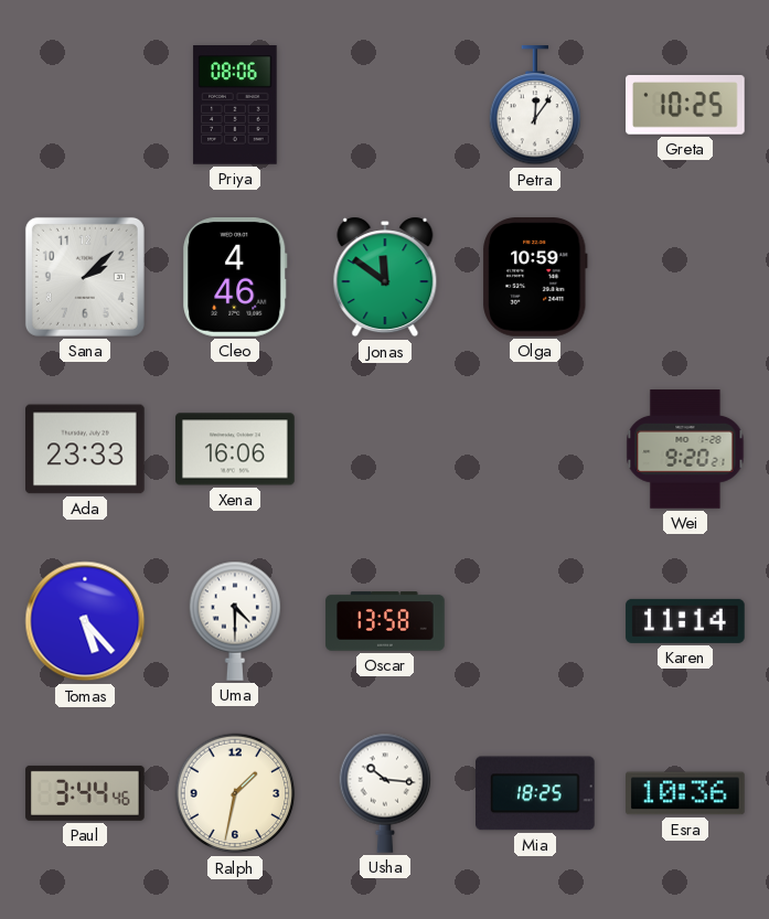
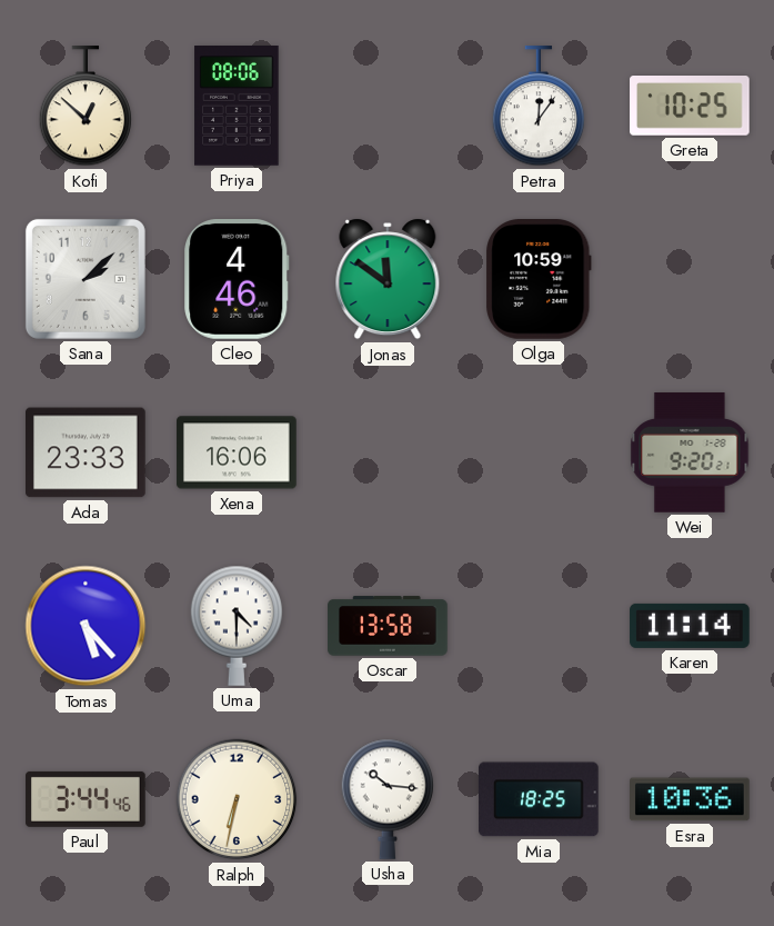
Kofi: none -> 12:52
Ralph: 1:32 -> 6:32
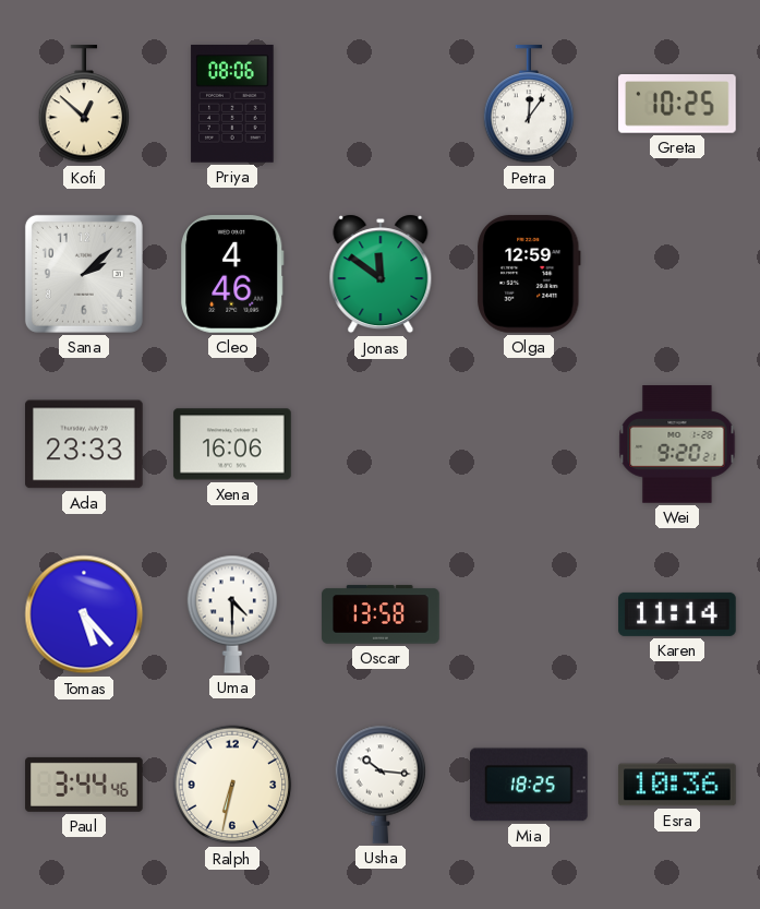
Olga: 10:59 -> 12:59
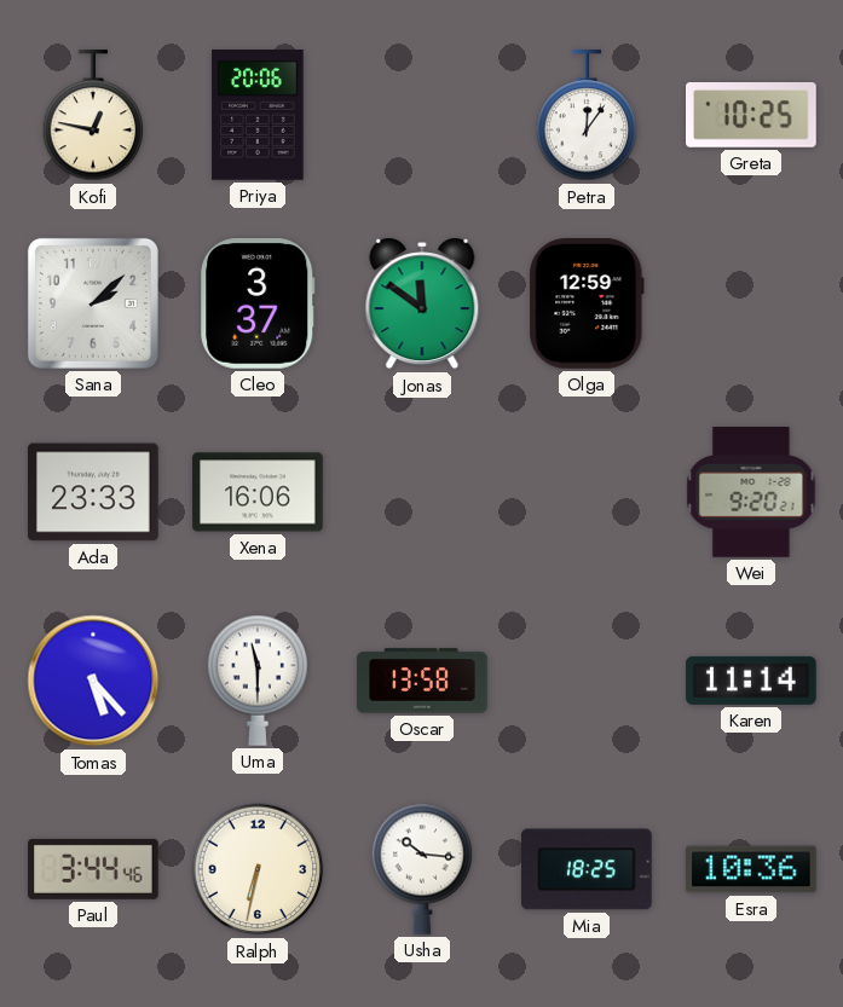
Kofi: 12:52 -> 12:47
Priya: 08:06 -> 20:06
Cleo: 4:46 -> 3:37
Uma: 4:30 -> 11:30
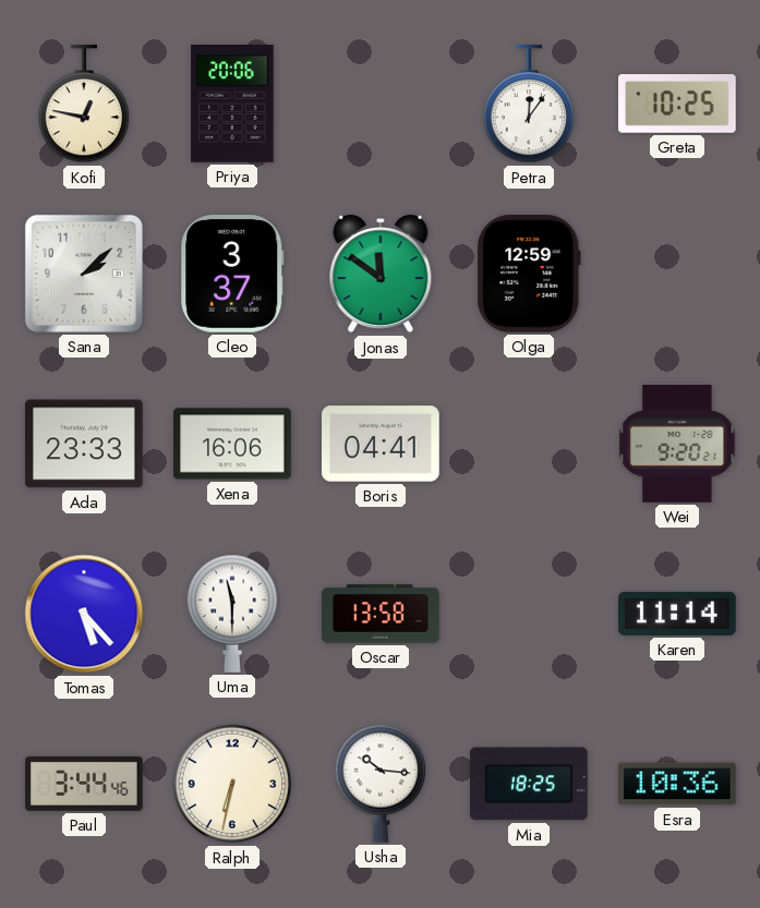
Boris: none -> 04:41
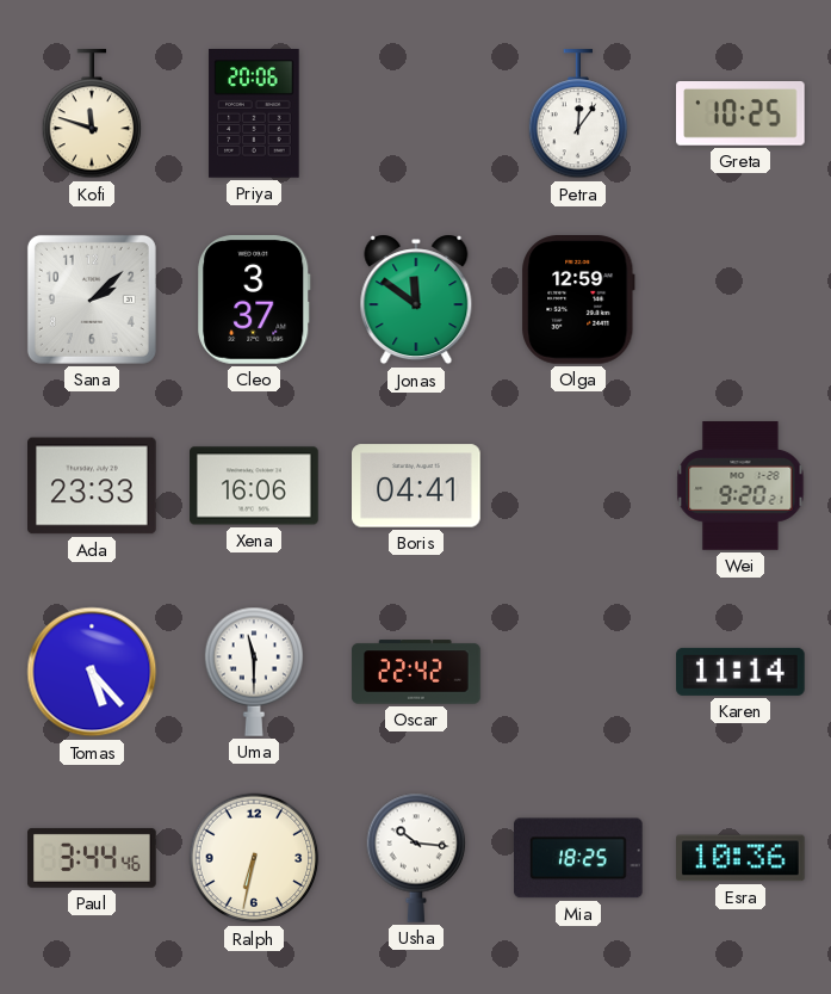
Kofi: 12:47 -> 11:48
Oscar: 13:58 -> 22:42
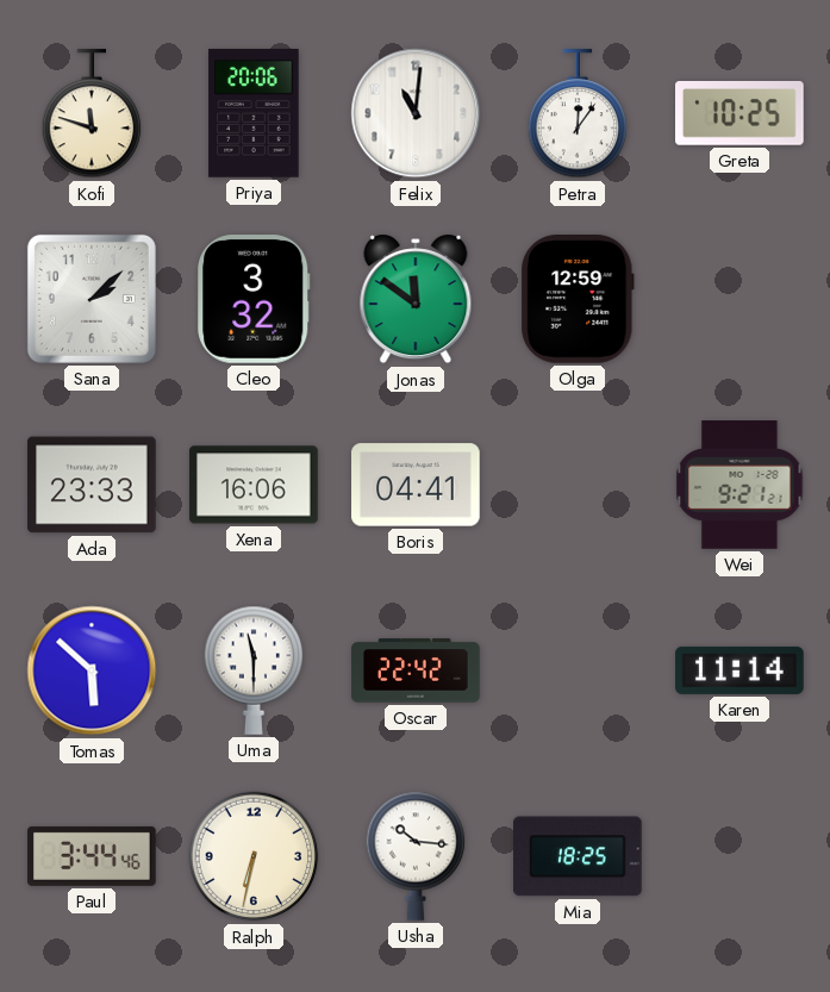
Felix: none -> 11:01
Cleo: 3:37 -> 3:32
Wei: 9:20 -> 9:21
Tomas: 5:23 -> 5:52
Esra: 10:36 -> none
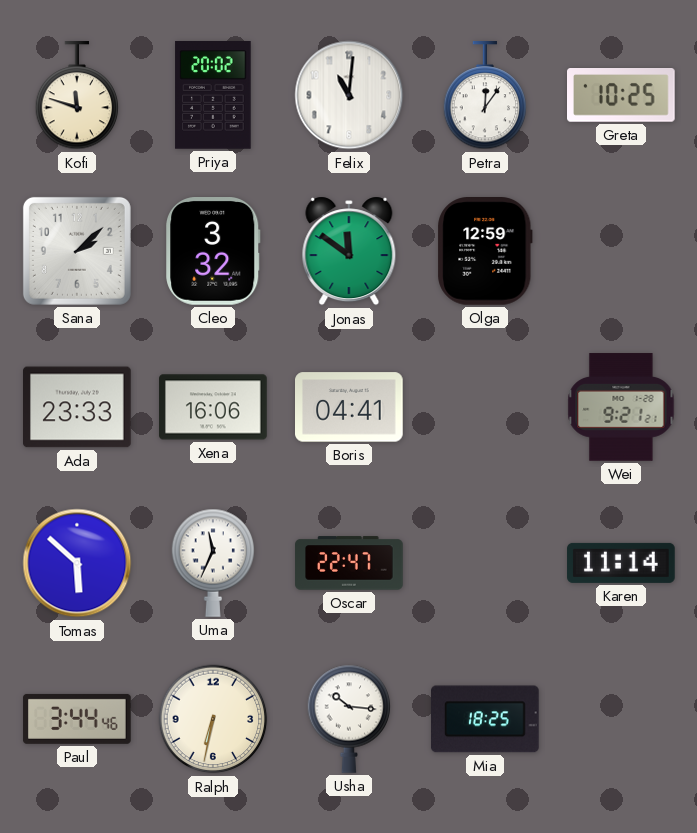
Priya: 20:06 -> 20:02
Uma: 11:30 -> 11:34
Oscar: 22:42 -> 22:47
